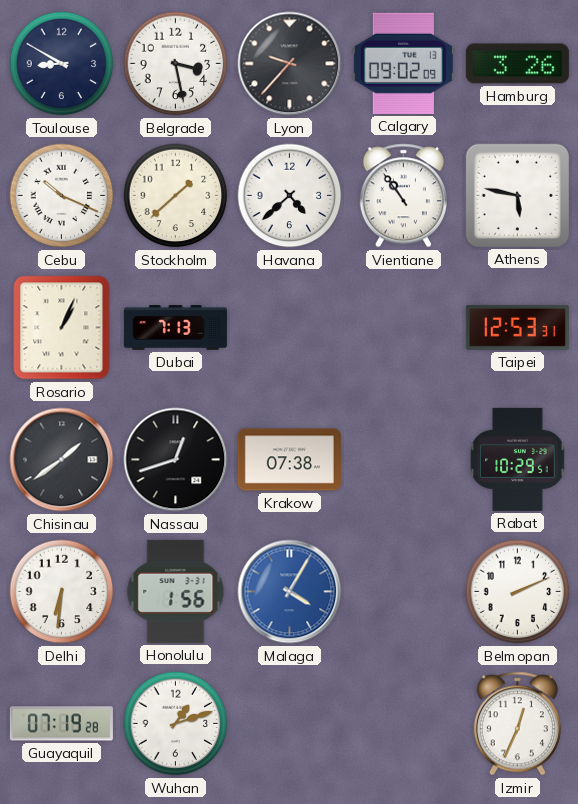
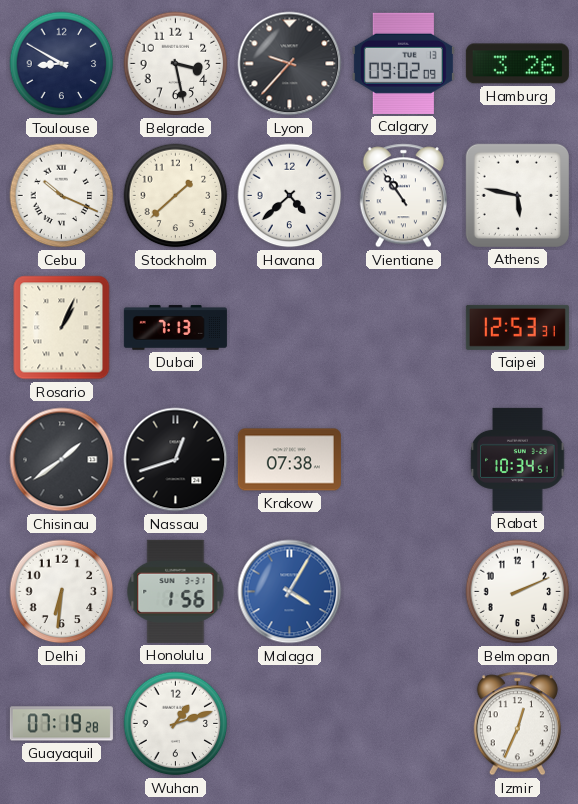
Rabat: 10:29 -> 10:34
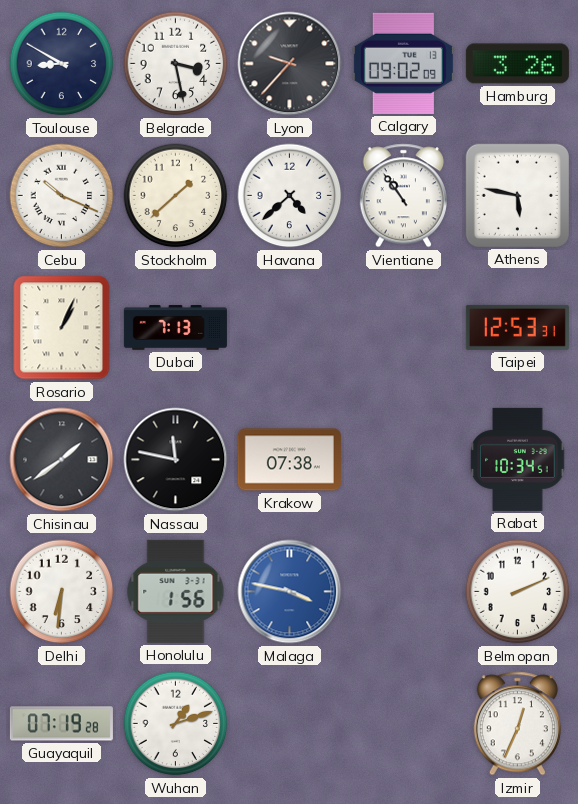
Nassau: 12:42 -> 11:47
Malaga: 4:05 -> 3:47
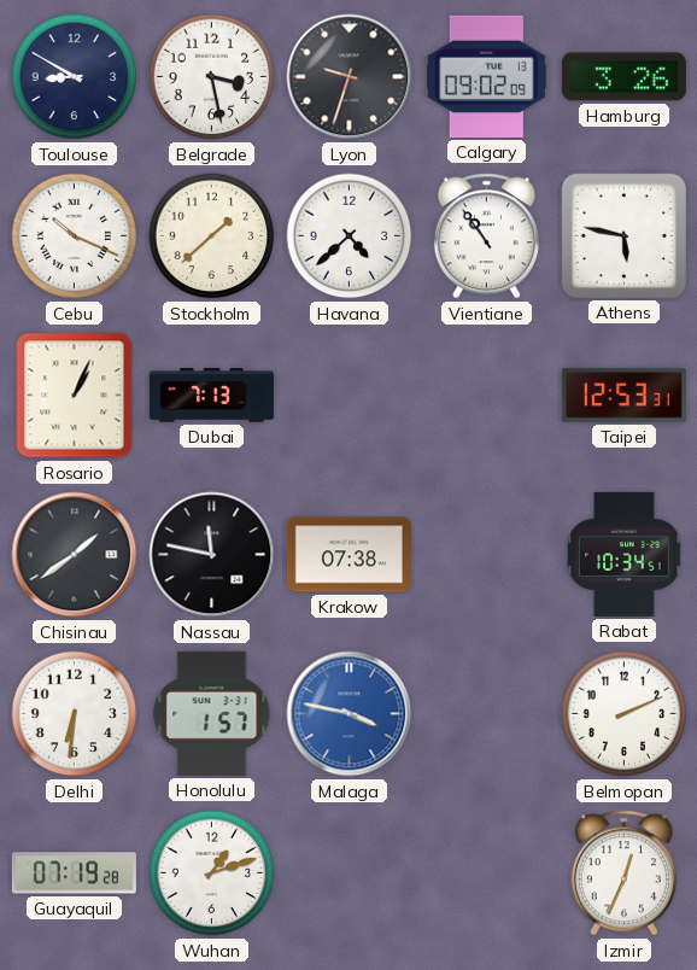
Lyon: 9:37 -> 9:33
Honolulu: 1:56 -> 1:57
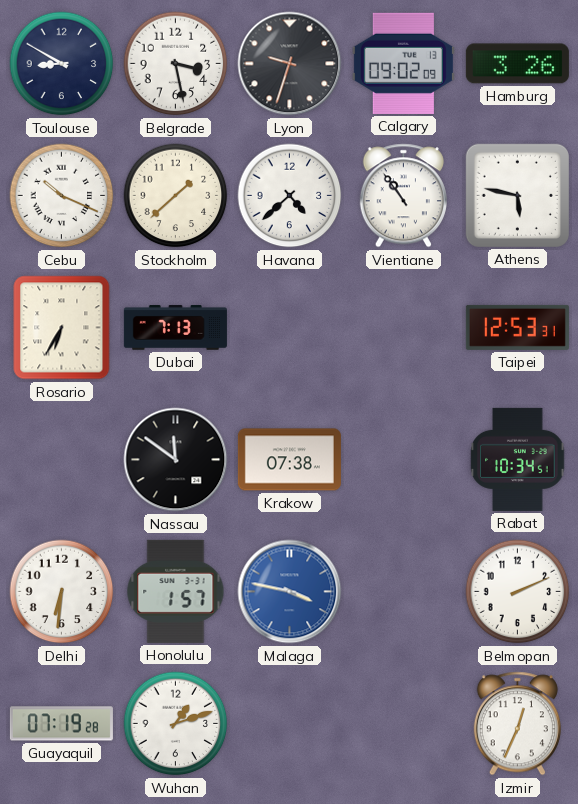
Rosario: 1:04 -> 6:35
Chisinau: 1:39 -> none
Nassau: 11:47 -> 11:51
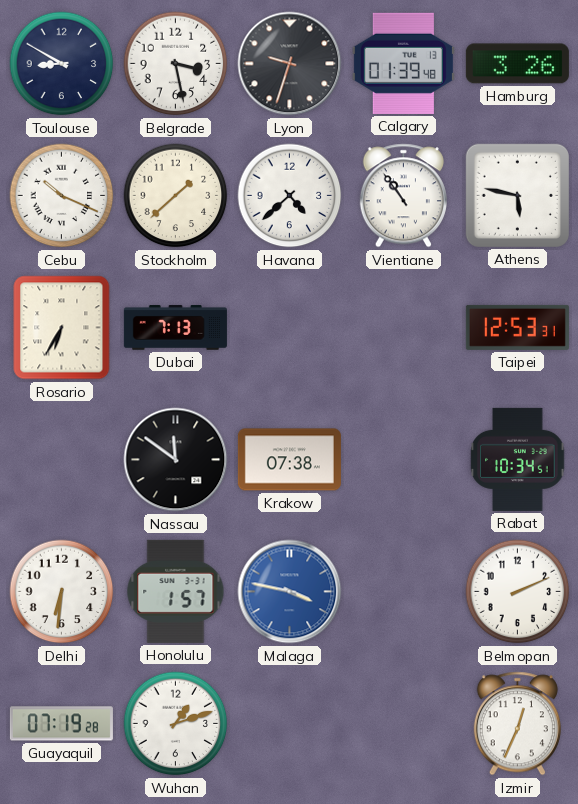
Calgary: 09:02 -> 01:39
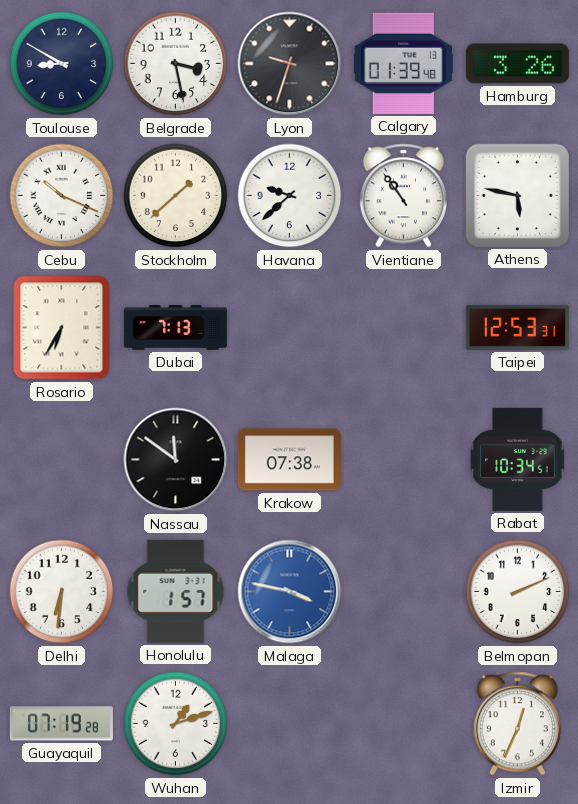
Havana: 4:38 -> 9:38
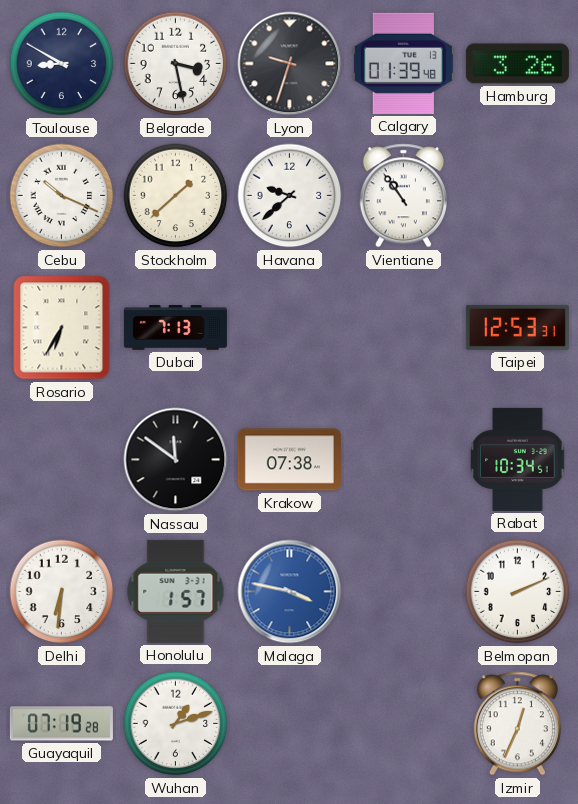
Athens: 5:47 -> none
